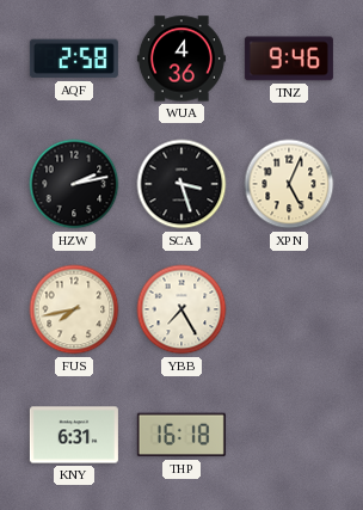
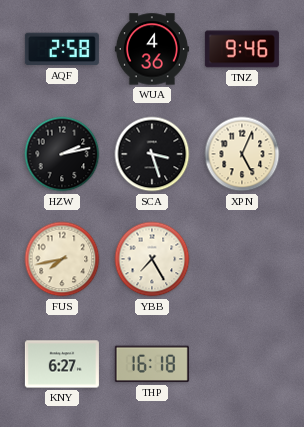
KNY: 6:31 -> 6:27
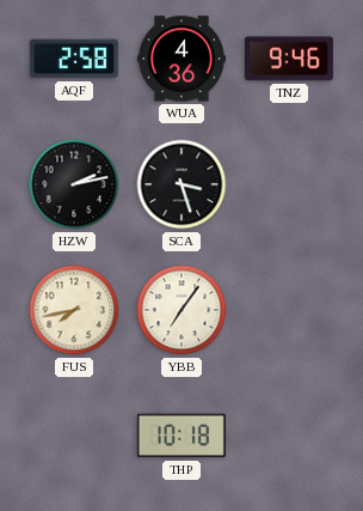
XPN: 5:04 -> none
YBB: 7:25 -> 7:06
KNY: 6:27 -> none
THP: 16:18 -> 10:18
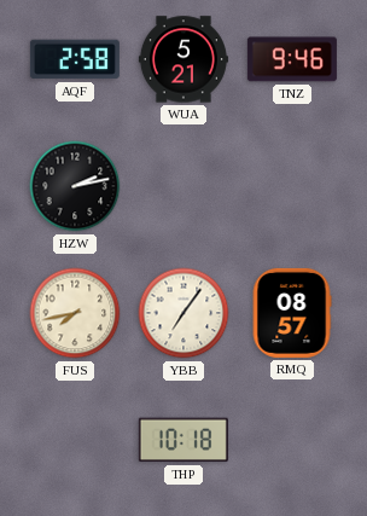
WUA: 4:36 -> 5:21
SCA: 3:27 -> none
RMQ: none -> 08:57
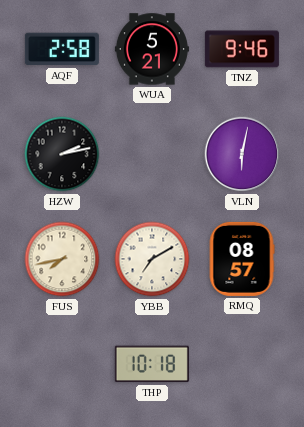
VLN: none -> 6:02
YBB: 7:06 -> 7:10
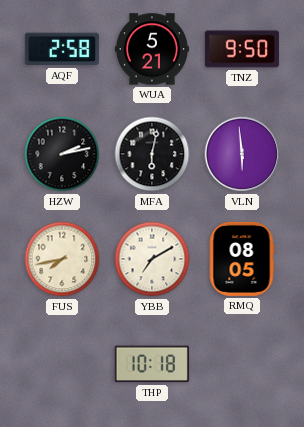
TNZ: 9:46 -> 9:50
MFA: none -> 6:02
VLN: 6:02 -> 5:59
RMQ: 08:57 -> 08:05
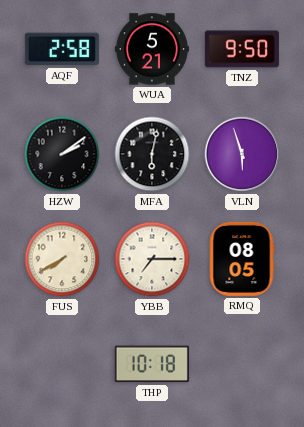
HZW: 2:13 -> 2:09
VLN: 5:59 -> 5:57
FUS: 7:43 -> 7:40
YBB: 7:10 -> 7:15
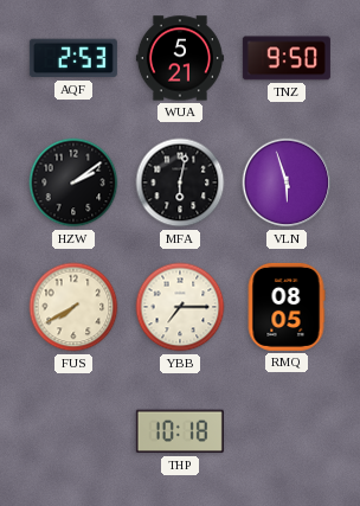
AQF: 2:58 -> 2:53
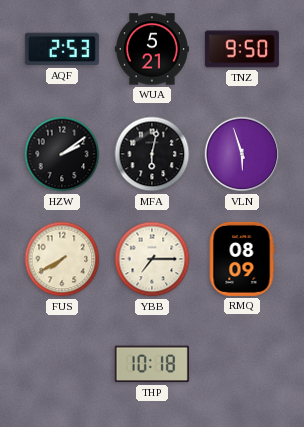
RMQ: 08:05 -> 08:09
